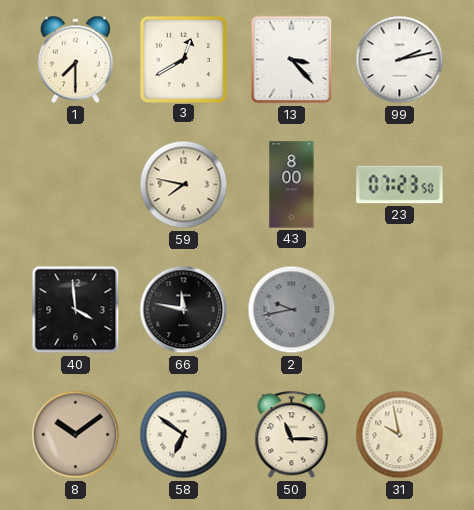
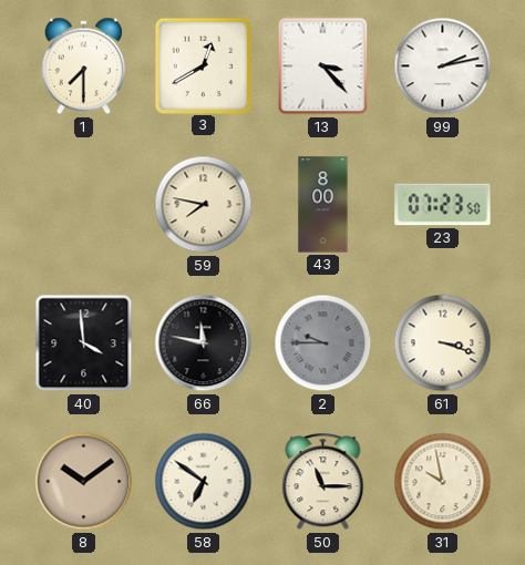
2: 9:43 -> 9:45
61: none -> 3:18
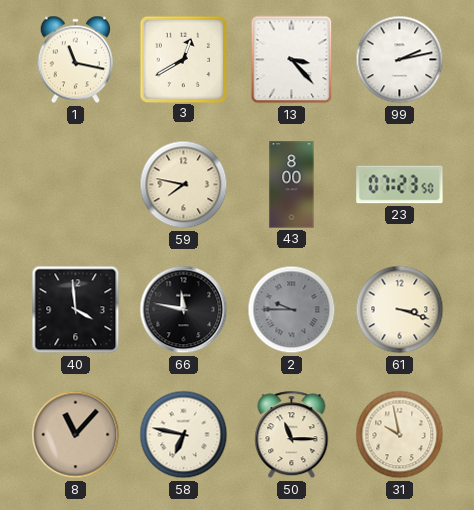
1: 7:30 -> 11:17
8: 10:09 -> 11:07
58: 6:51 -> 6:47
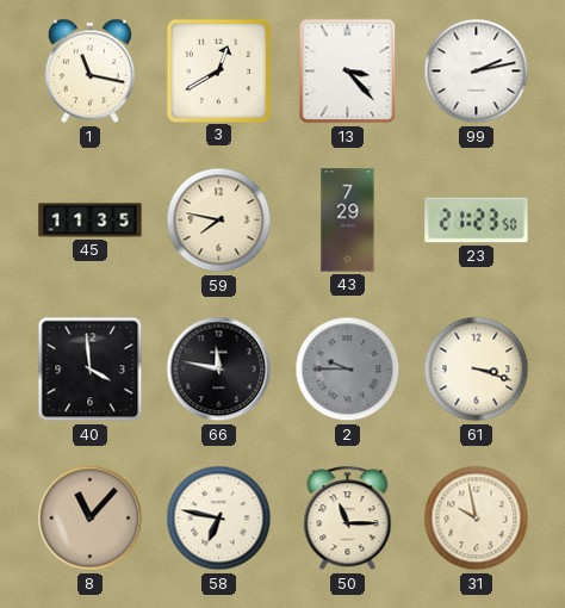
45: none -> 11:35
43: 8:00 -> 7:29
23: 07:23 -> 21:23
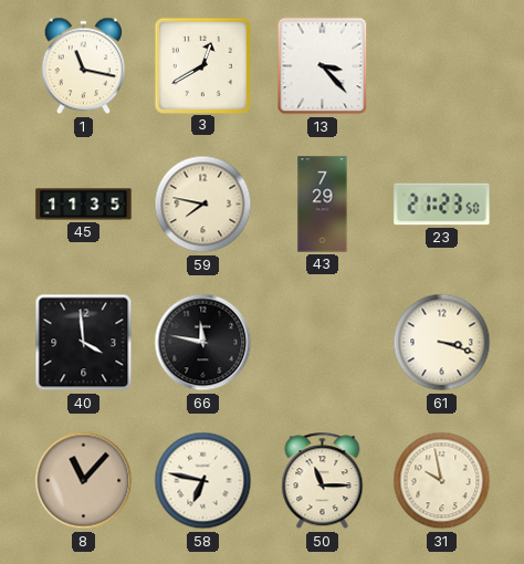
99: 2:13 -> none
2: 9:45 -> none
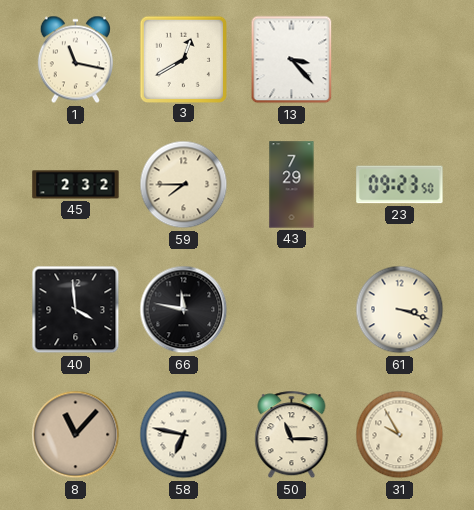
45: 11:35 -> 2:32
59: 7:47 -> 7:45
23: 21:23 -> 09:23
31: 9:58 -> 9:55
